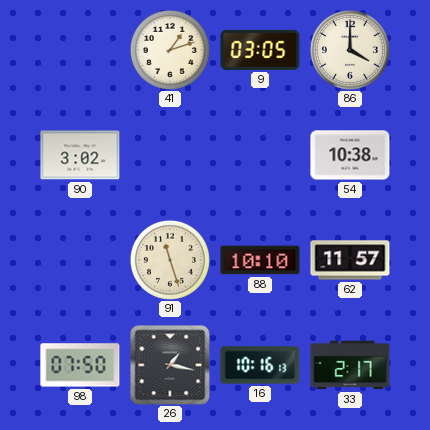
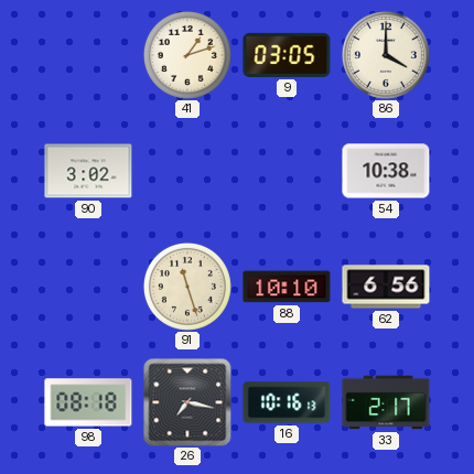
62: 11:57 -> 6:56
98: 07:50 -> 08:18
26: 1:17 -> 7:17
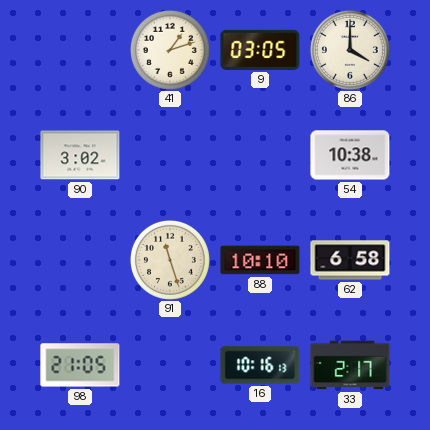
62: 6:56 -> 6:58
98: 08:18 -> 21:05
26: 7:17 -> none
